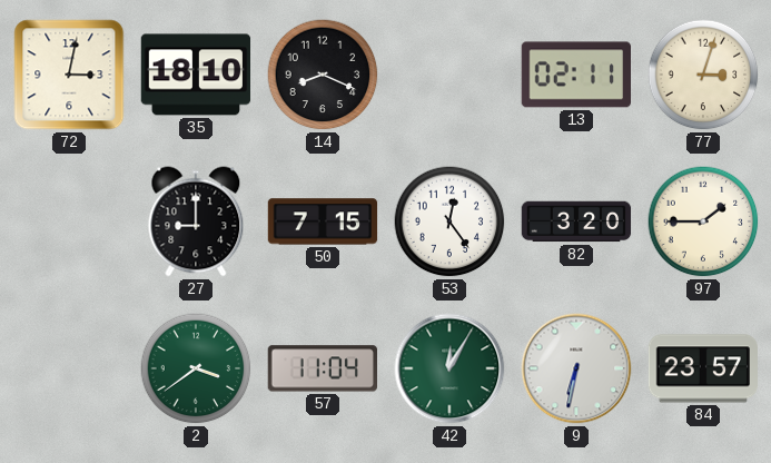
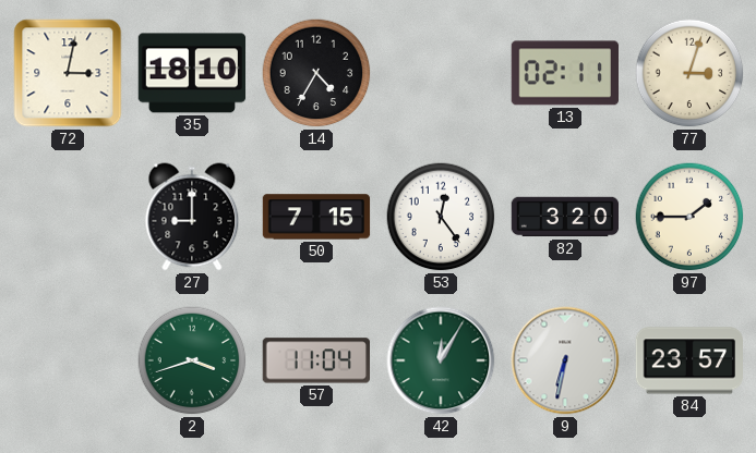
14: 8:19 -> 4:35
2: 3:39 -> 3:42
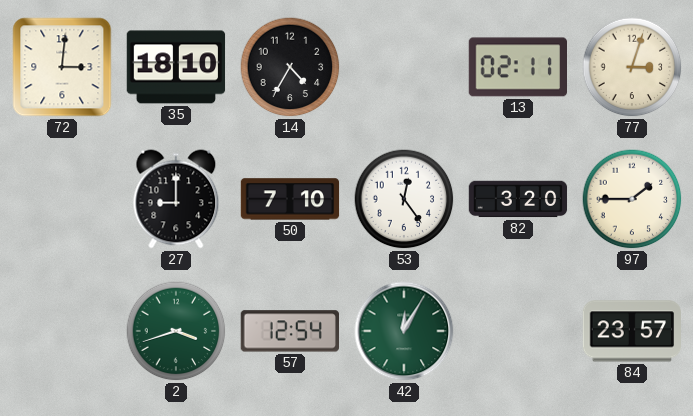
72: 3:02 -> 3:01
50: 7:15 -> 7:10
57: 11:04 -> 12:54
9: 6:32 -> none
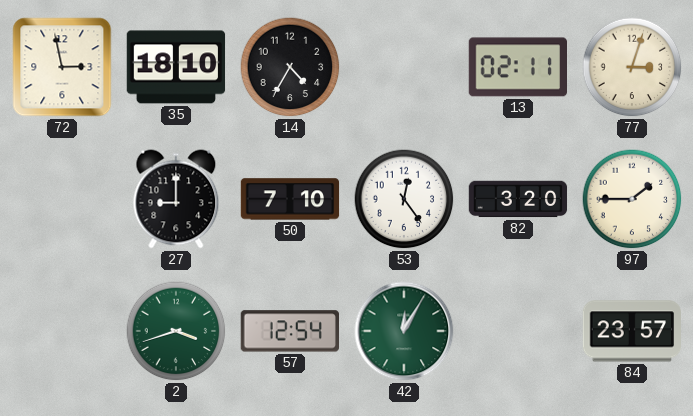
72: 3:01 -> 2:58
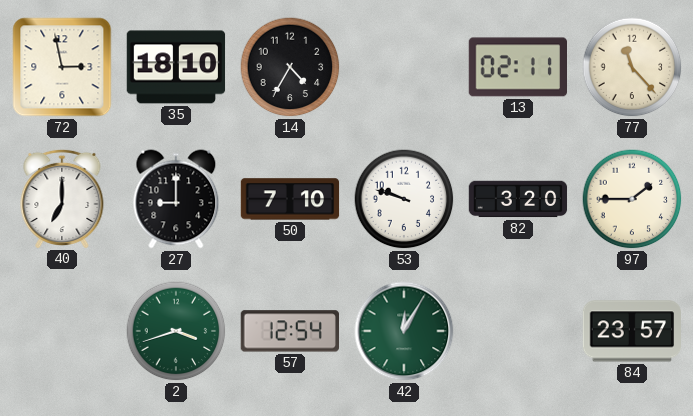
77: 3:03 -> 11:23
40: none -> 7:00
53: 12:24 -> 9:48
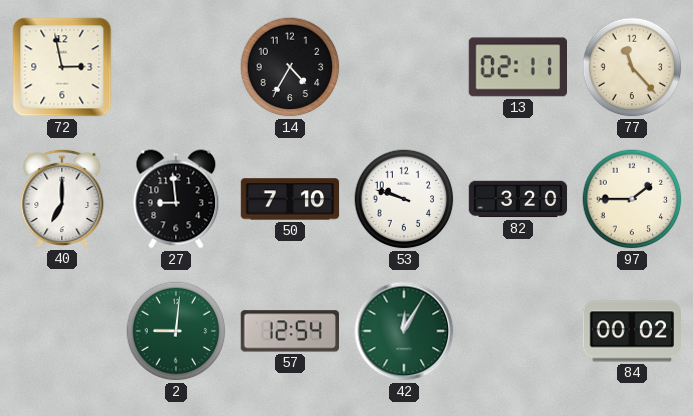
35: 18:10 -> none
27: 9:00 -> 8:59
2: 3:42 -> 9:01
84: 23:57 -> 00:02
